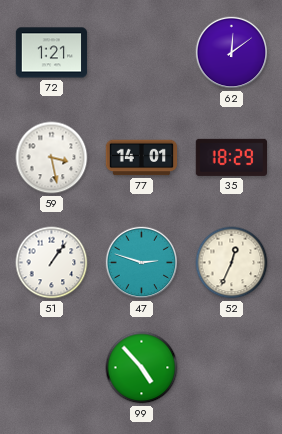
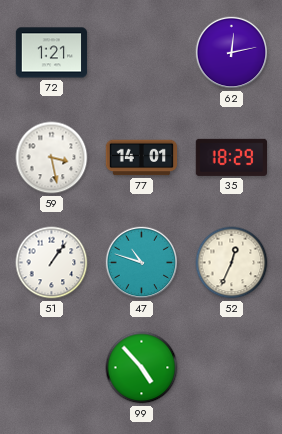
62: 12:09 -> 12:13
47: 2:48 -> 10:48
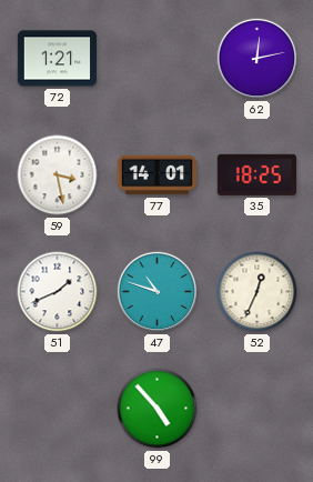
35: 18:29 -> 18:25
51: 1:06 -> 1:41
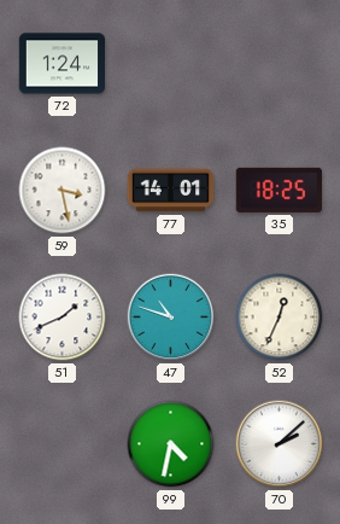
72: 1:21 -> 1:24
62: 12:13 -> none
99: 4:53 -> 4:32
70: none -> 2:08
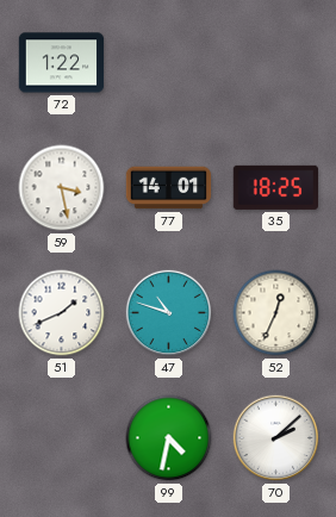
72: 1:24 -> 1:22
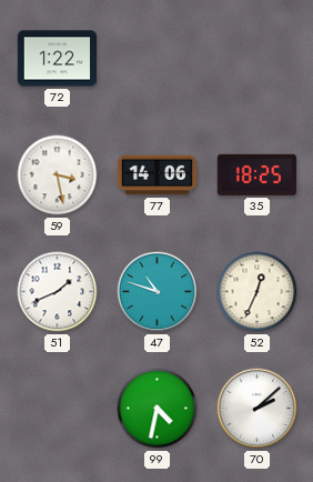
77: 14:01 -> 14:06
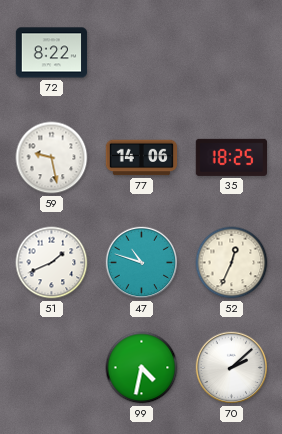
72: 1:22 -> 8:22
59: 3:28 -> 9:28
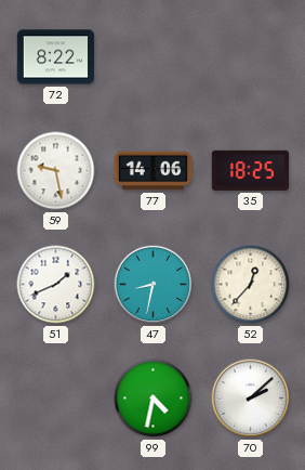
47: 10:48 -> 8:32
52: 12:34 -> 12:37
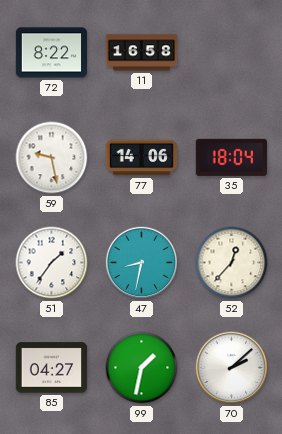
11: none -> 16:58
35: 18:25 -> 18:04
51: 1:41 -> 1:36
85: none -> 04:27
99: 4:32 -> 1:32
